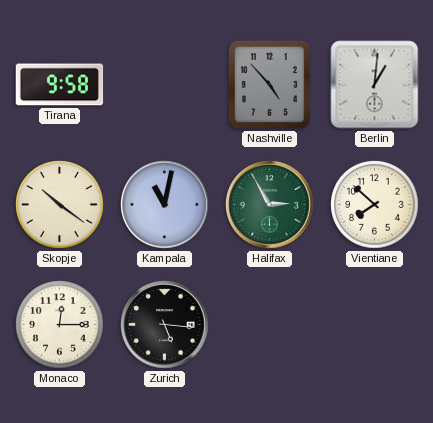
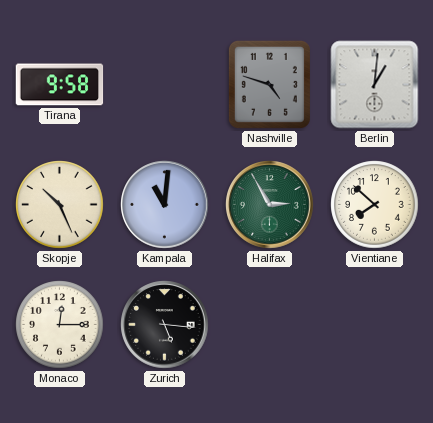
Nashville: 4:53 -> 4:48
Skopje: 10:21 -> 10:26
Kampala: 11:02 -> 11:01
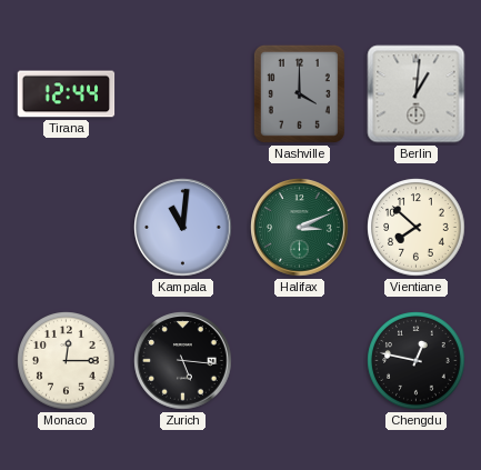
Tirana: 9:58 -> 12:44
Nashville: 4:48 -> 4:00
Skopje: 10:26 -> none
Halifax: 2:55 -> 3:11
Chengdu: none -> 12:47
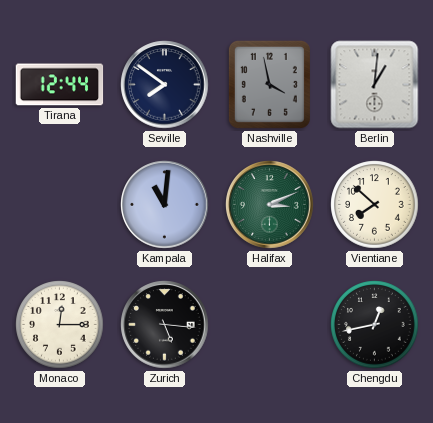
Seville: none -> 7:51
Nashville: 4:00 -> 3:58
Chengdu: 12:47 -> 12:43
